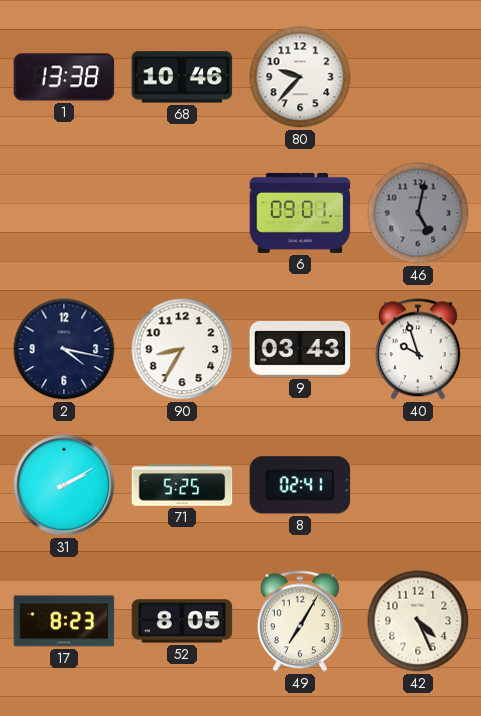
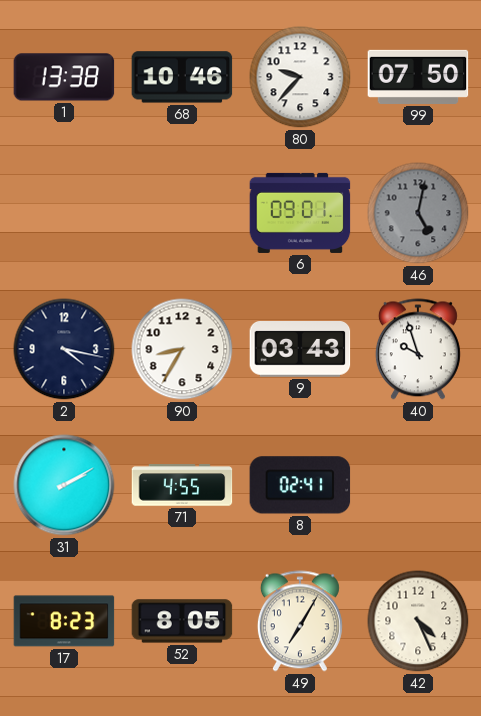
99: none -> 07:50
71: 5:25 -> 4:55
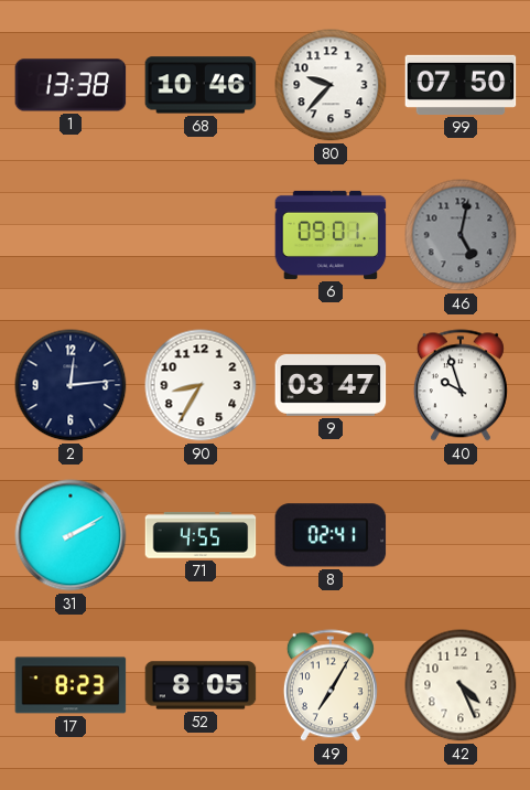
2: 4:17 -> 12:14
9: 03:43 -> 03:47
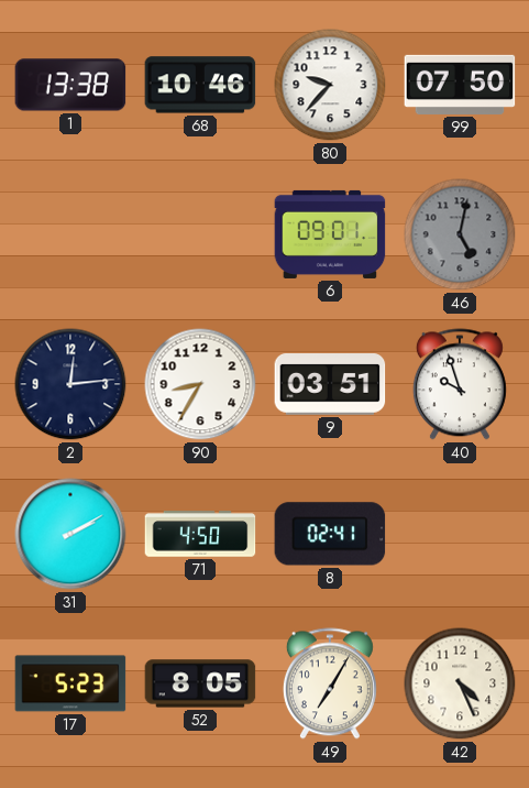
9: 03:47 -> 03:51
71: 4:55 -> 4:50
17: 8:23 -> 5:23
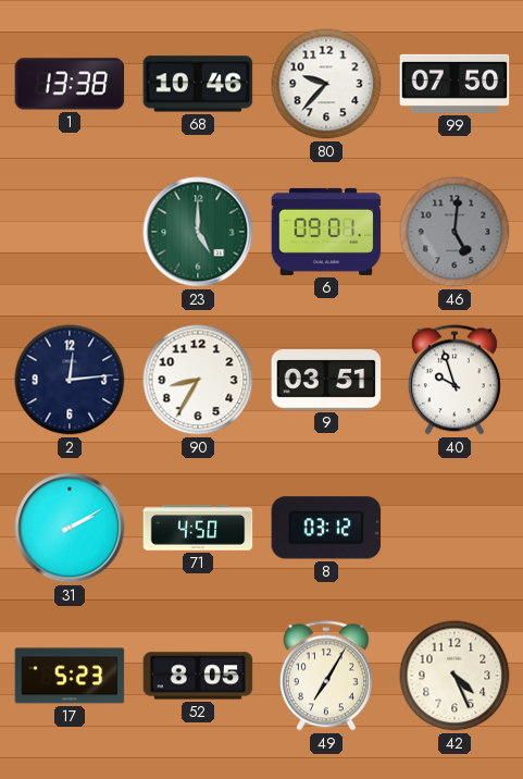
23: none -> 5:00
46: 5:02 -> 5:01
8: 02:41 -> 03:12
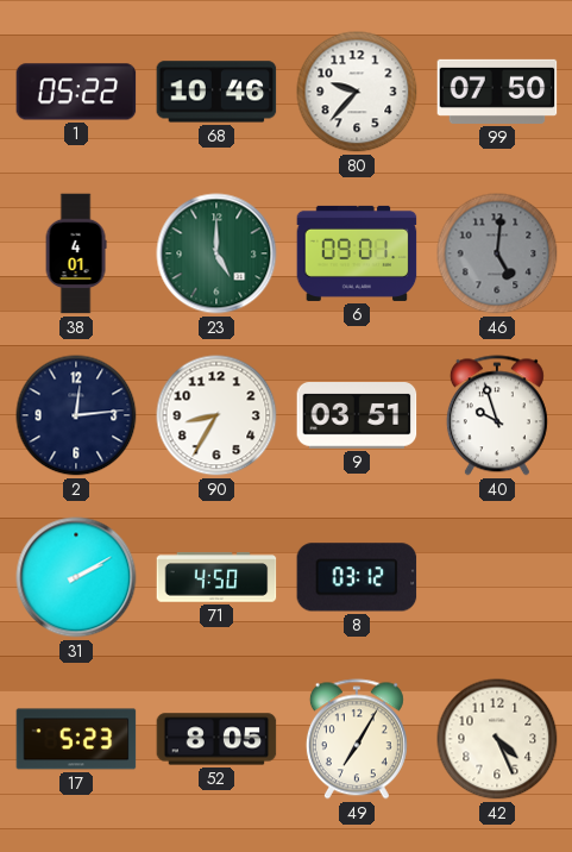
1: 13:38 -> 05:22
38: none -> 4:01
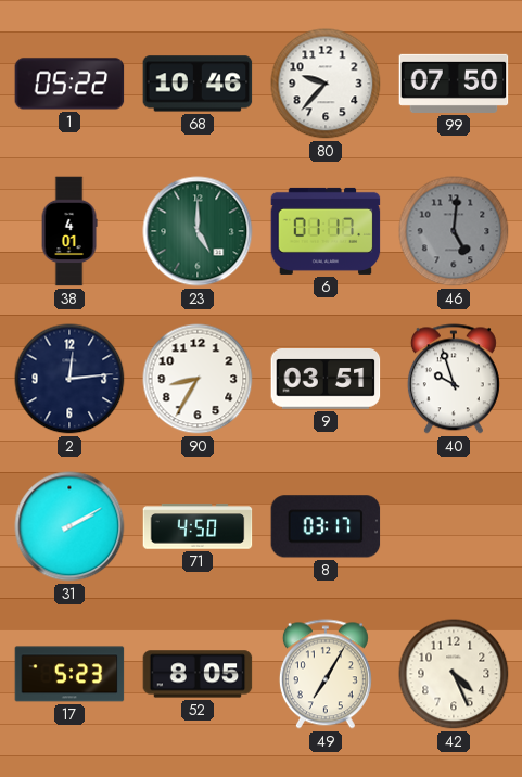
6: 09:01 -> 01:17
8: 03:12 -> 03:17
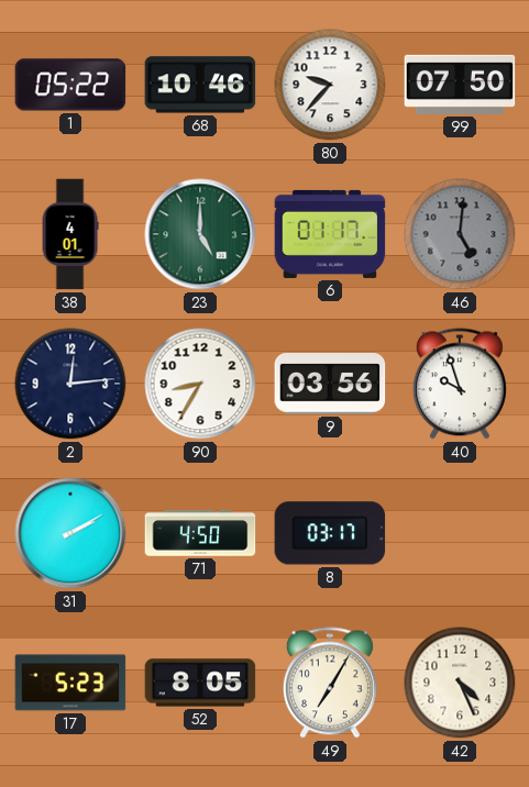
9: 03:51 -> 03:56
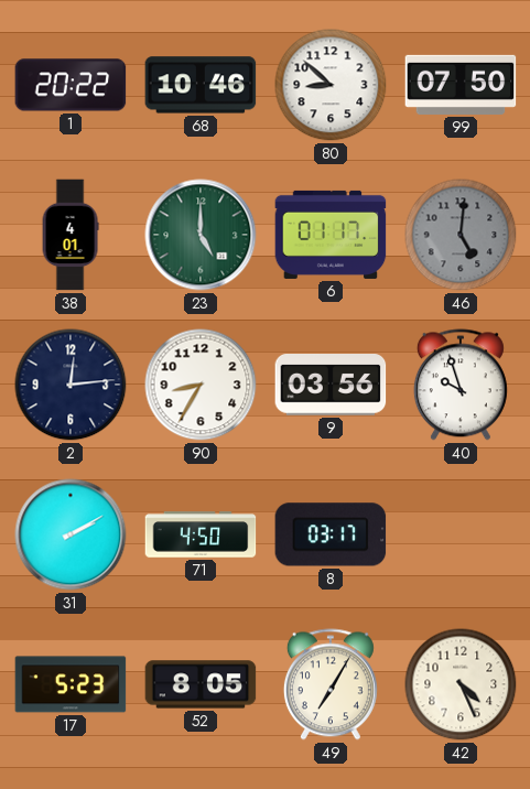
1: 05:22 -> 20:22
80: 9:37 -> 8:52
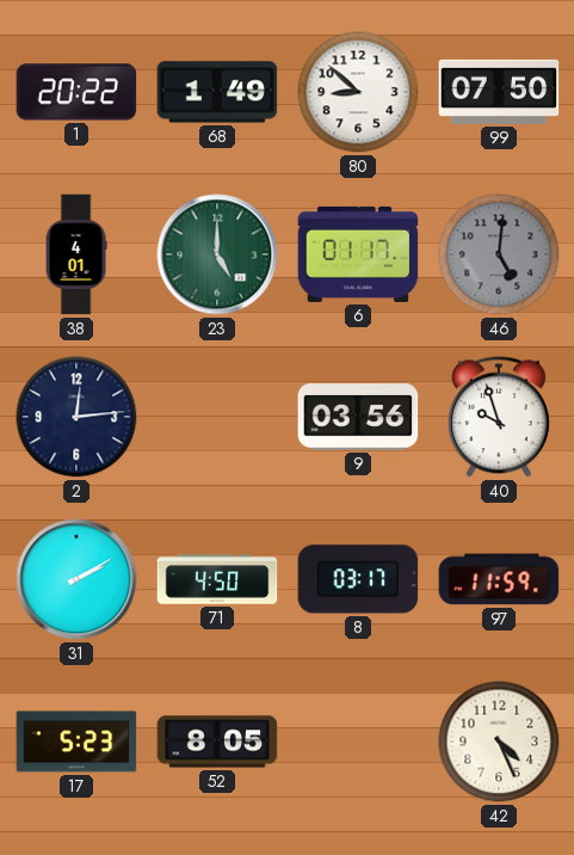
68: 10:46 -> 1:49
90: 8:35 -> none
97: none -> 11:59
49: 7:05 -> none
